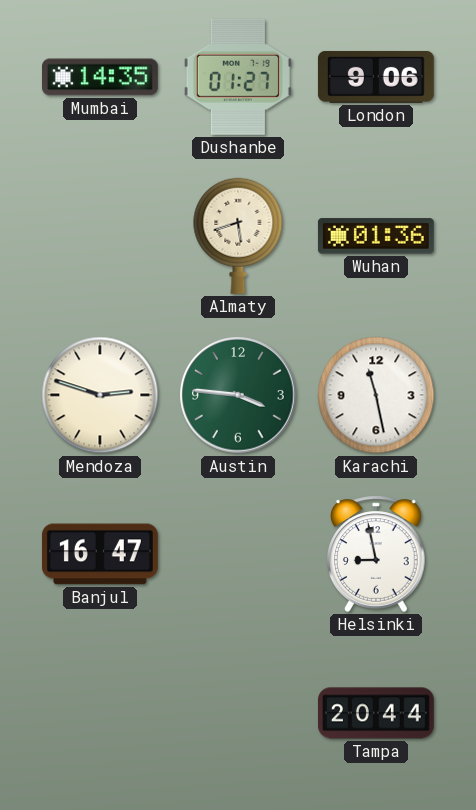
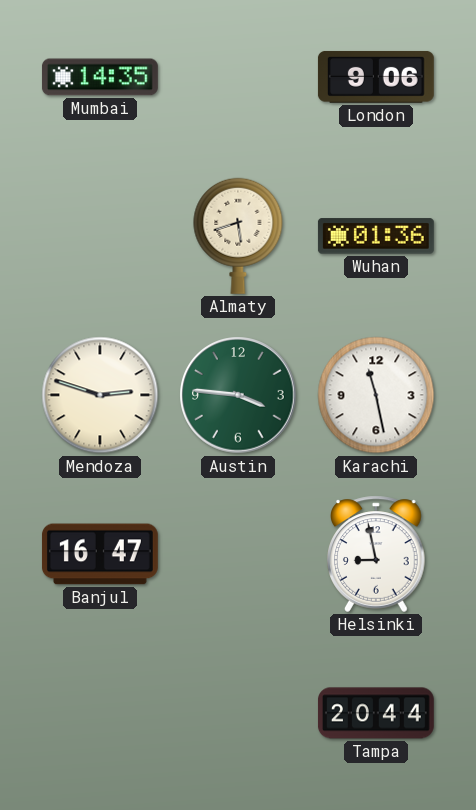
Dushanbe: 01:27 -> none
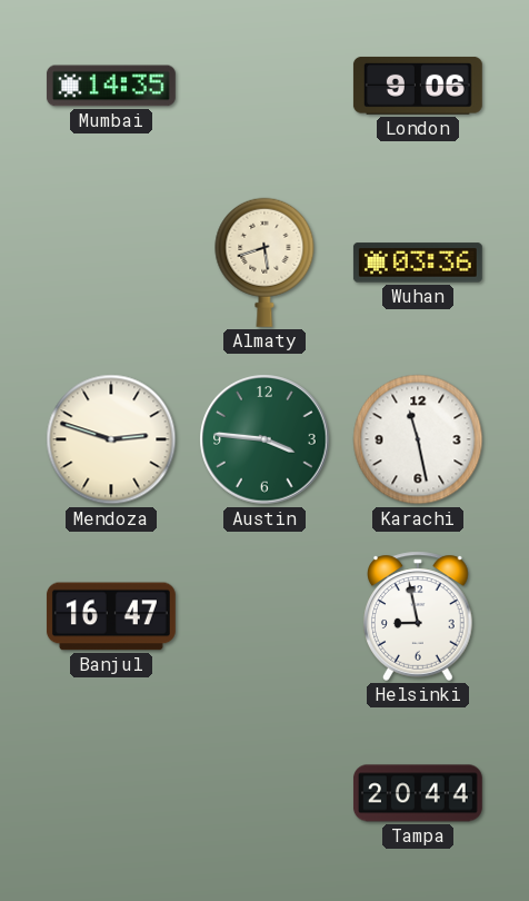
Wuhan: 01:36 -> 03:36
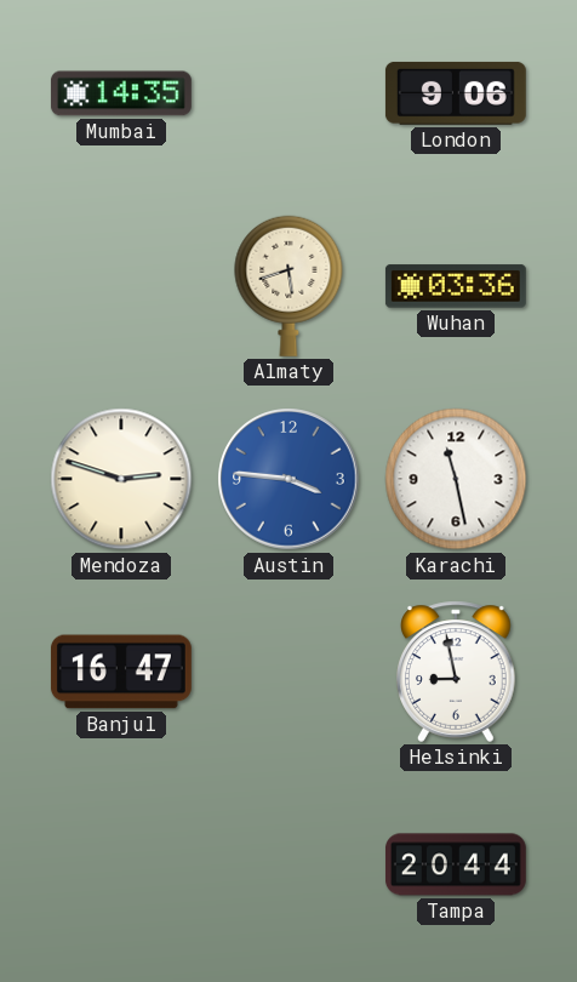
Austin dial: green -> blue
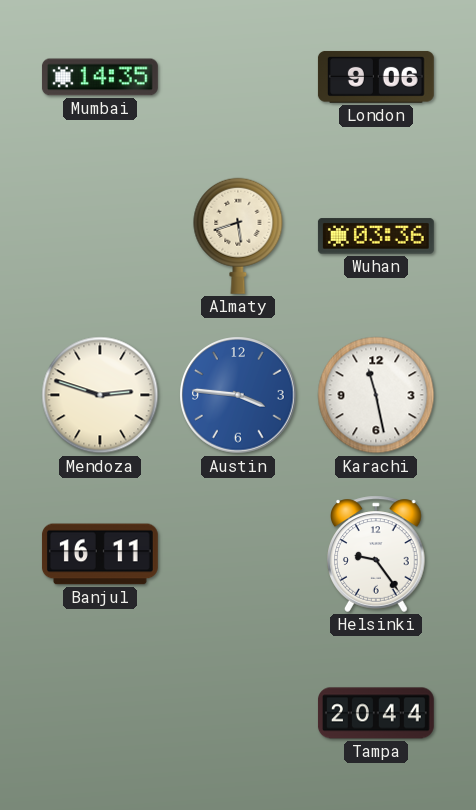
Banjul: 16:47 -> 16:11
Helsinki: 8:58 -> 9:24
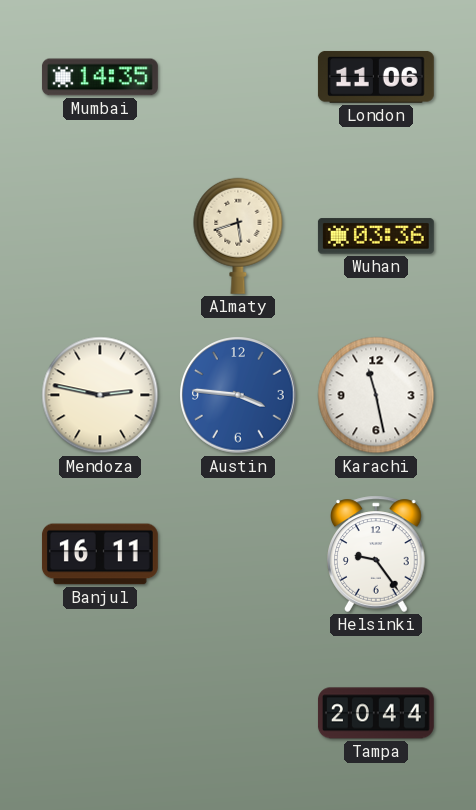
London: 9:06 -> 11:06
Mendoza: 2:48 -> 2:47
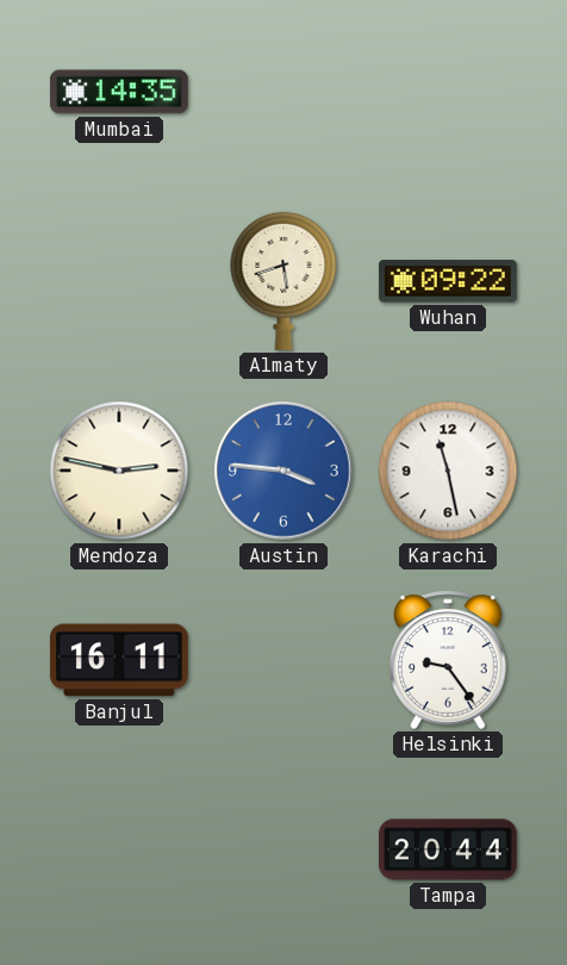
London: 11:06 -> none
Wuhan: 03:36 -> 09:22
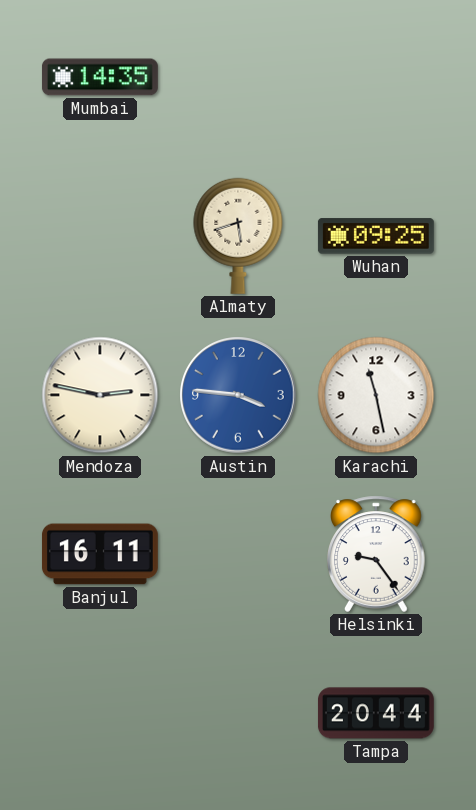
Wuhan: 09:22 -> 09:25
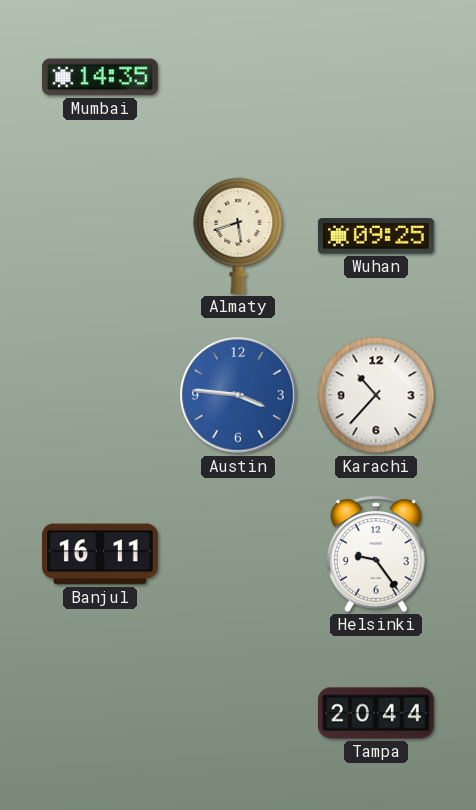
Mendoza: 2:47 -> none
Karachi: 11:28 -> 10:37
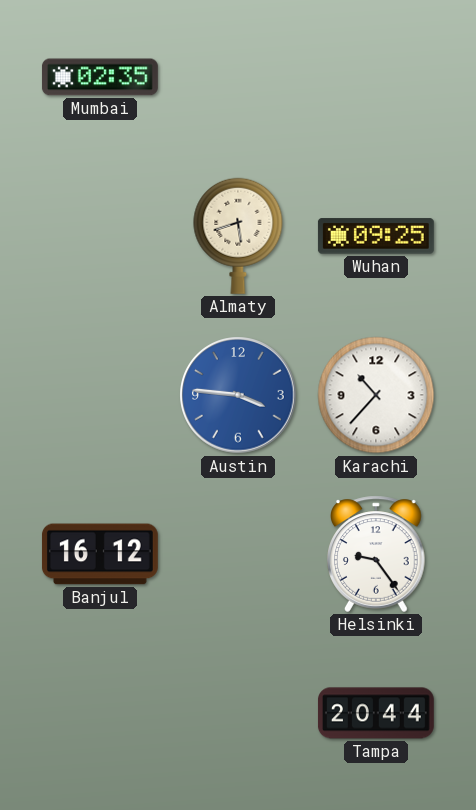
Mumbai: 14:35 -> 02:35
Banjul: 16:11 -> 16:12
